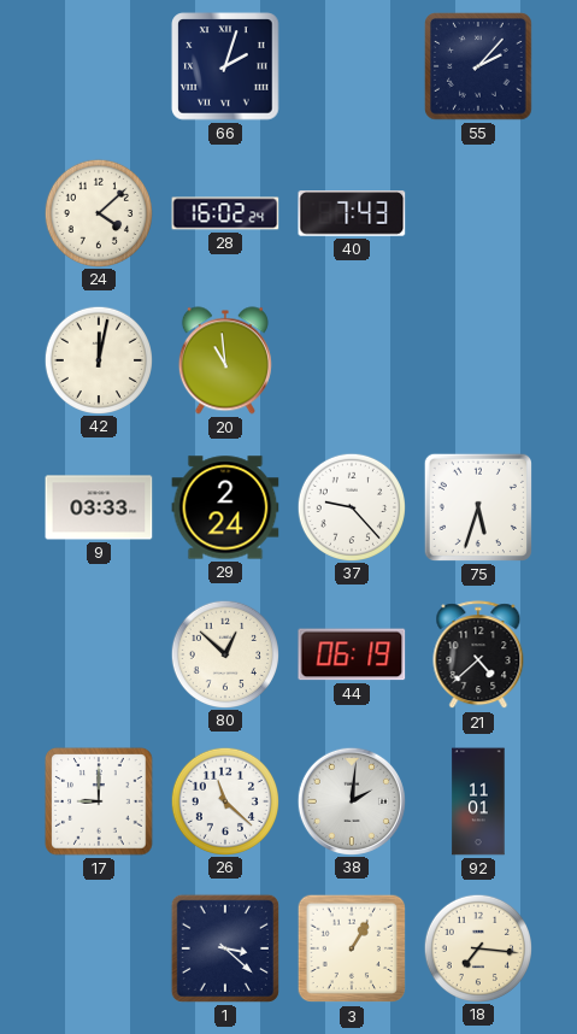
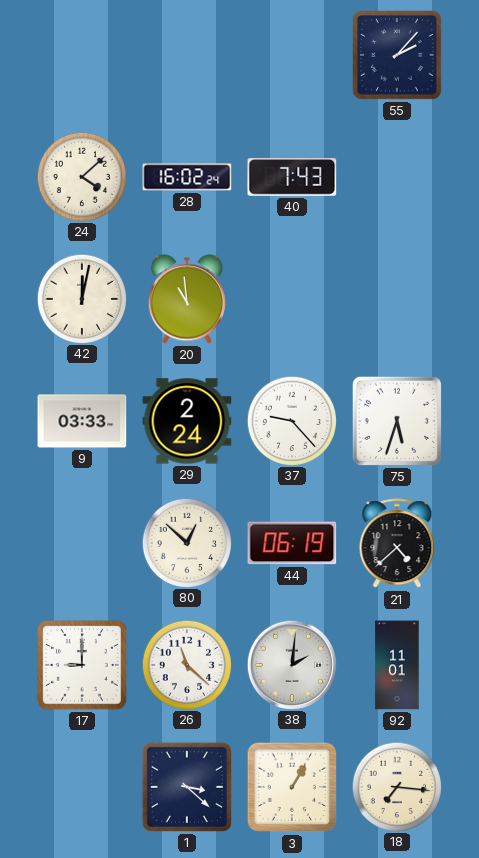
66: 2:03 -> none
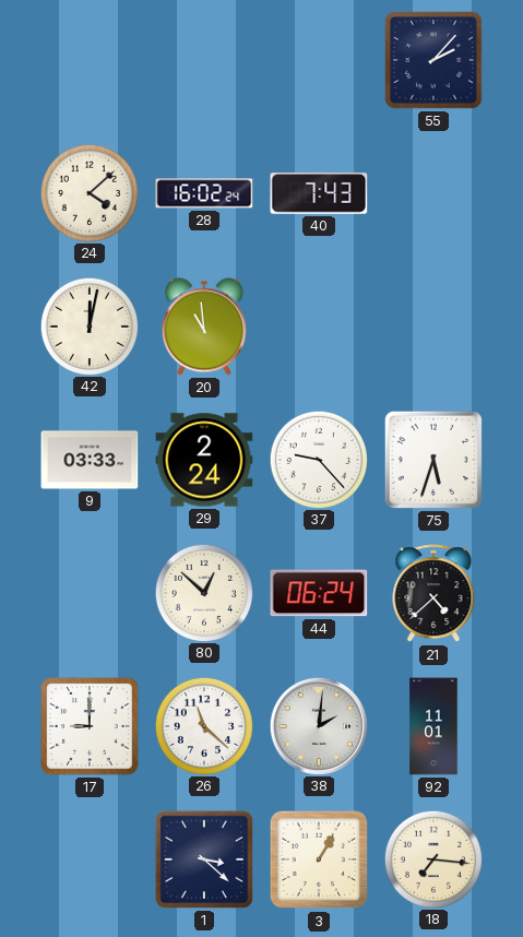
44: 06:19 -> 06:24
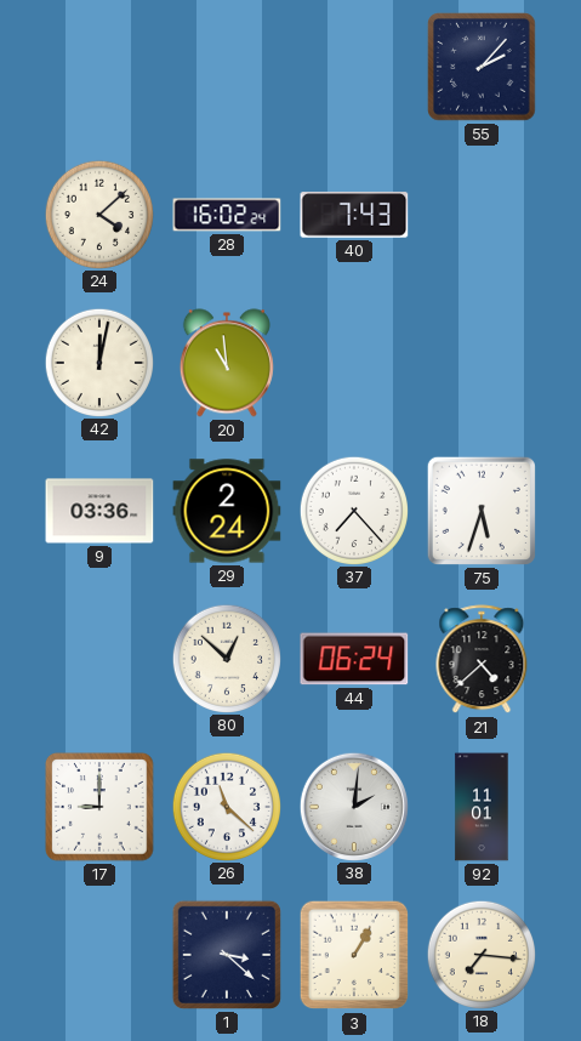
9: 03:33 -> 03:36
37: 9:23 -> 7:23
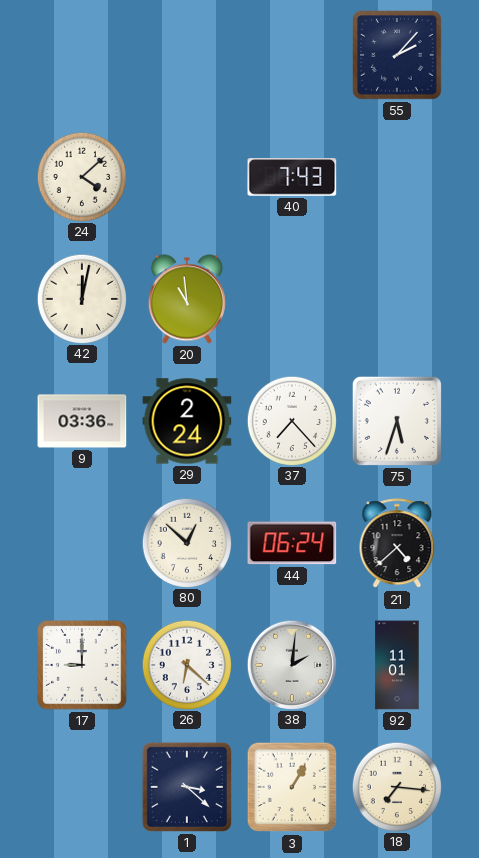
28: 16:02 -> none
26: 11:22 -> 6:22
